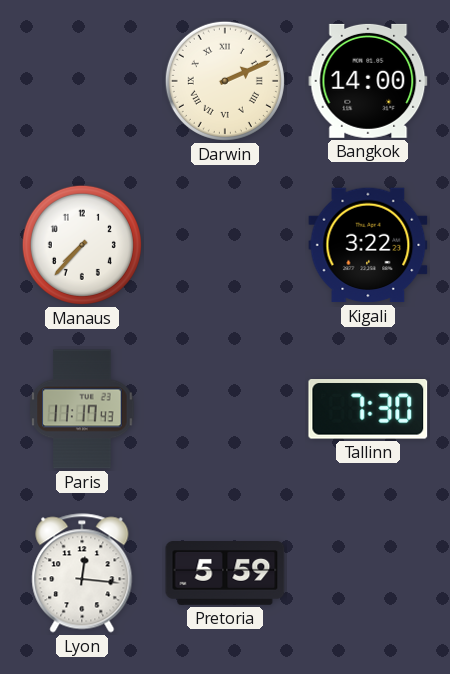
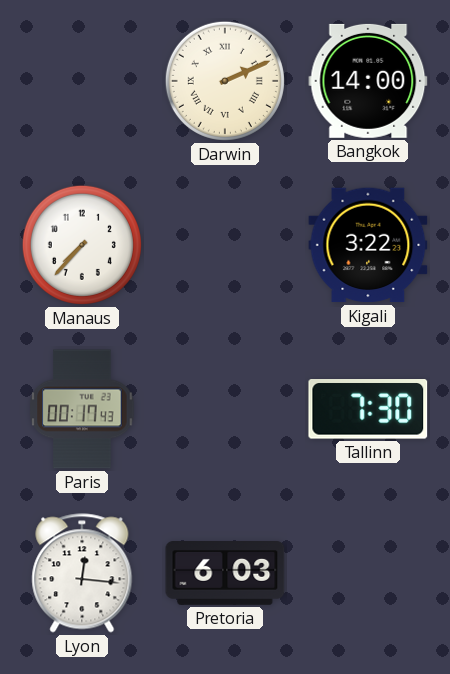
Paris: 11:17 -> 00:17
Pretoria: 5:59 -> 6:03
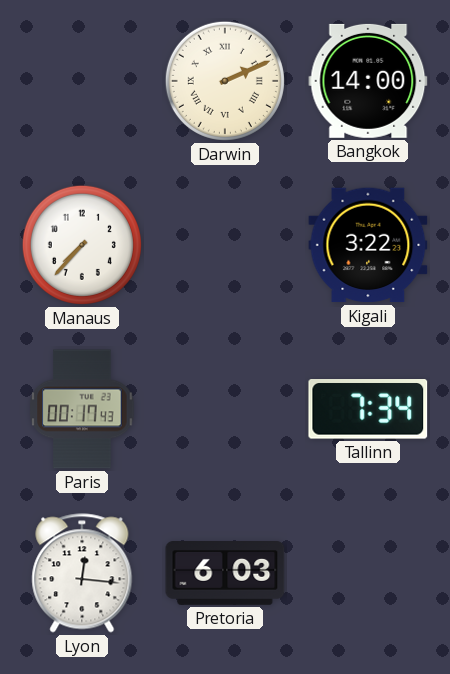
Tallinn: 7:30 -> 7:34
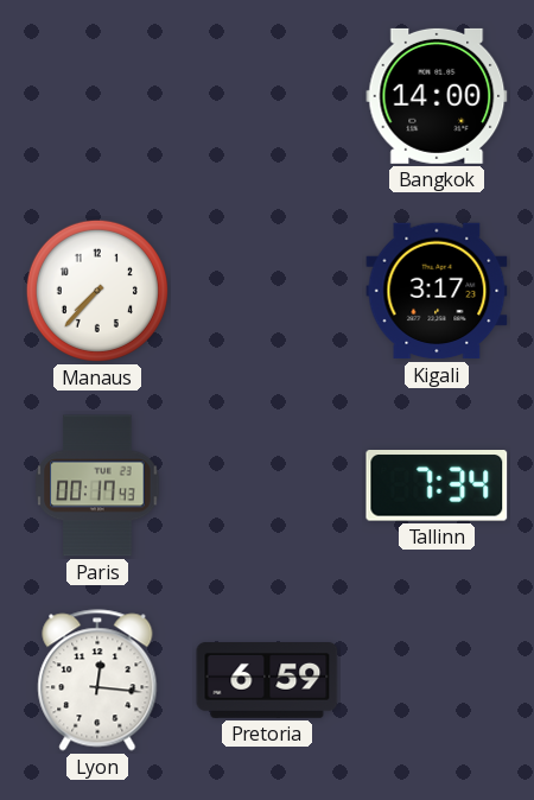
Darwin: 2:11 -> none
Kigali: 3:22 -> 3:17
Pretoria: 6:03 -> 6:59
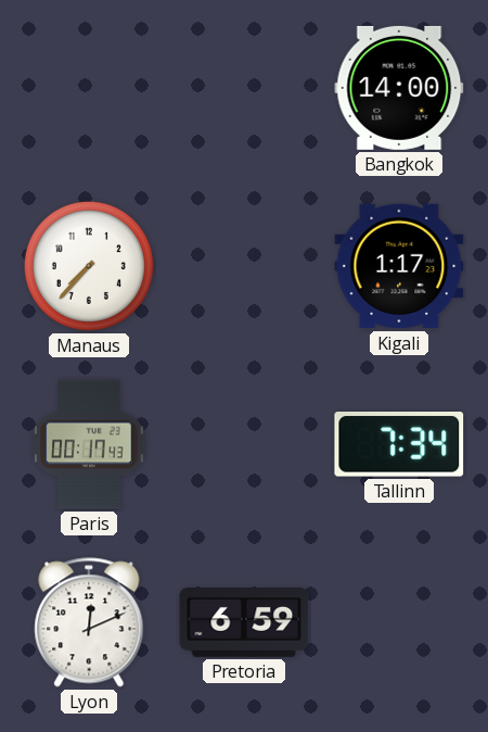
Kigali: 3:17 -> 1:17
Lyon: 12:16 -> 12:11
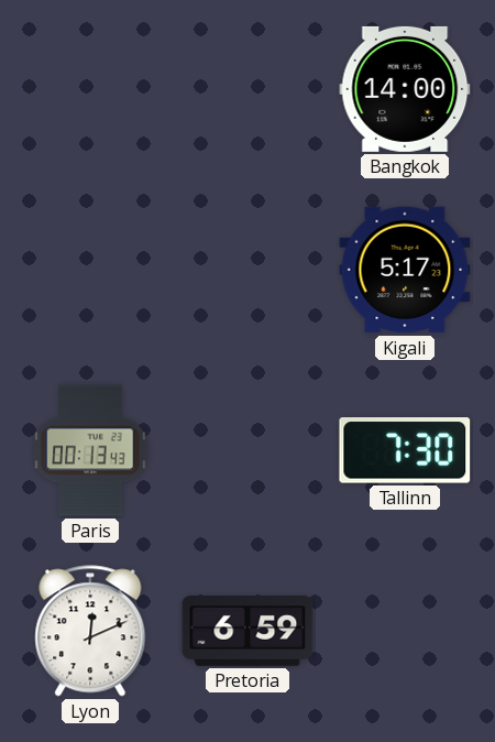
Manaus: 7:37 -> none
Kigali: 1:17 -> 5:17
Paris: 00:17 -> 00:13
Tallinn: 7:34 -> 7:30
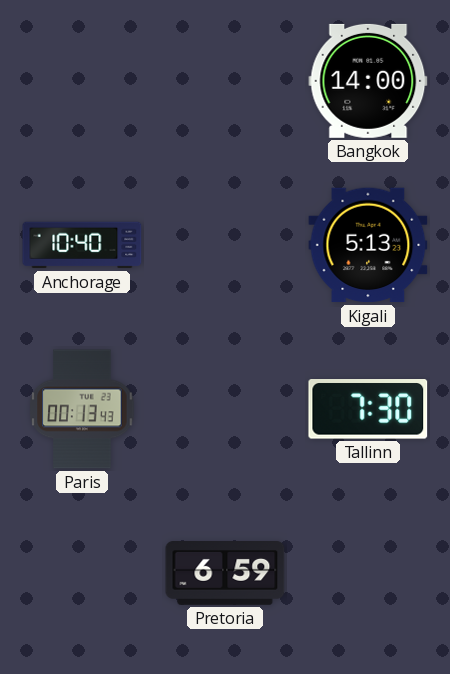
Anchorage: none -> 10:40
Kigali: 5:17 -> 5:13
Lyon: 12:11 -> none
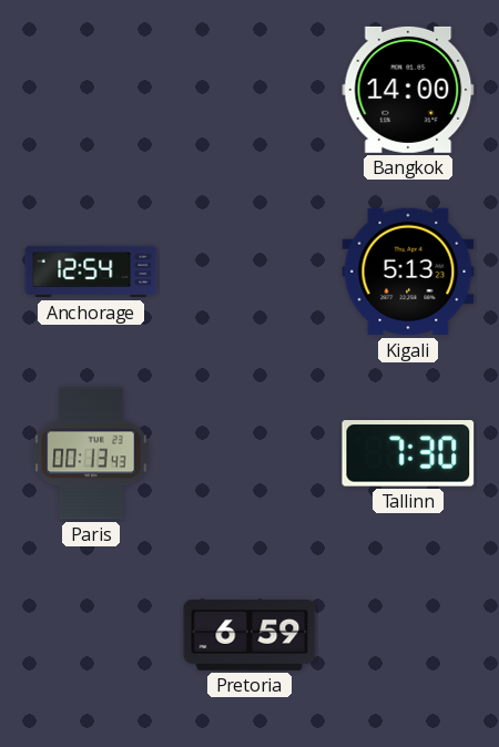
Anchorage: 10:40 -> 12:54
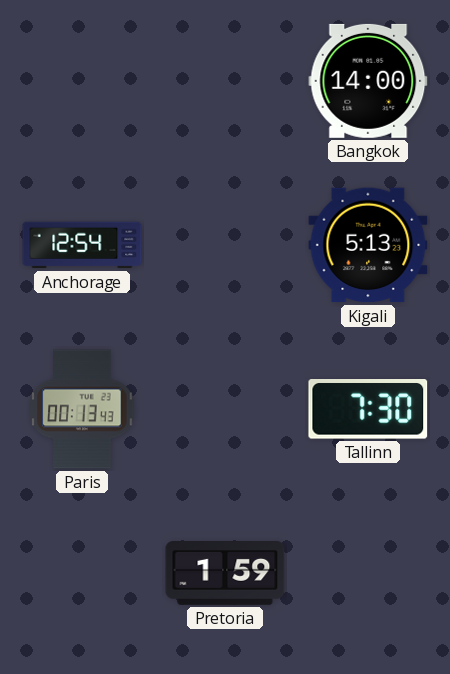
Pretoria: 6:59 -> 1:59
